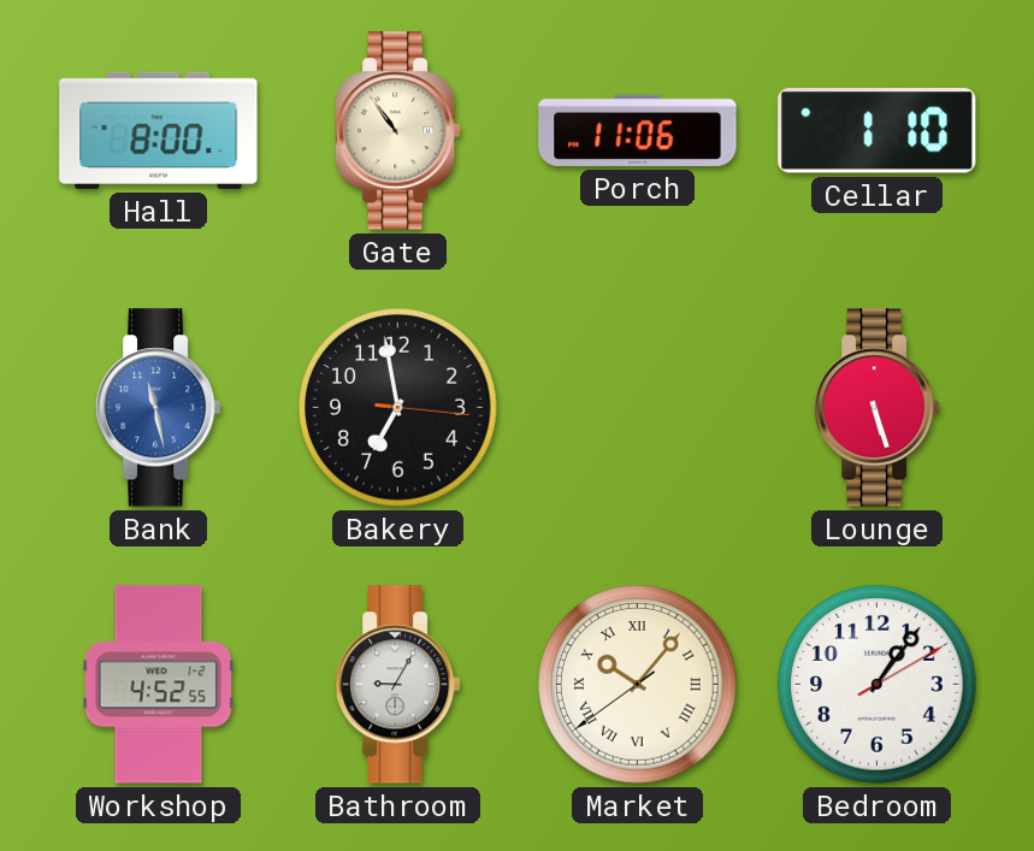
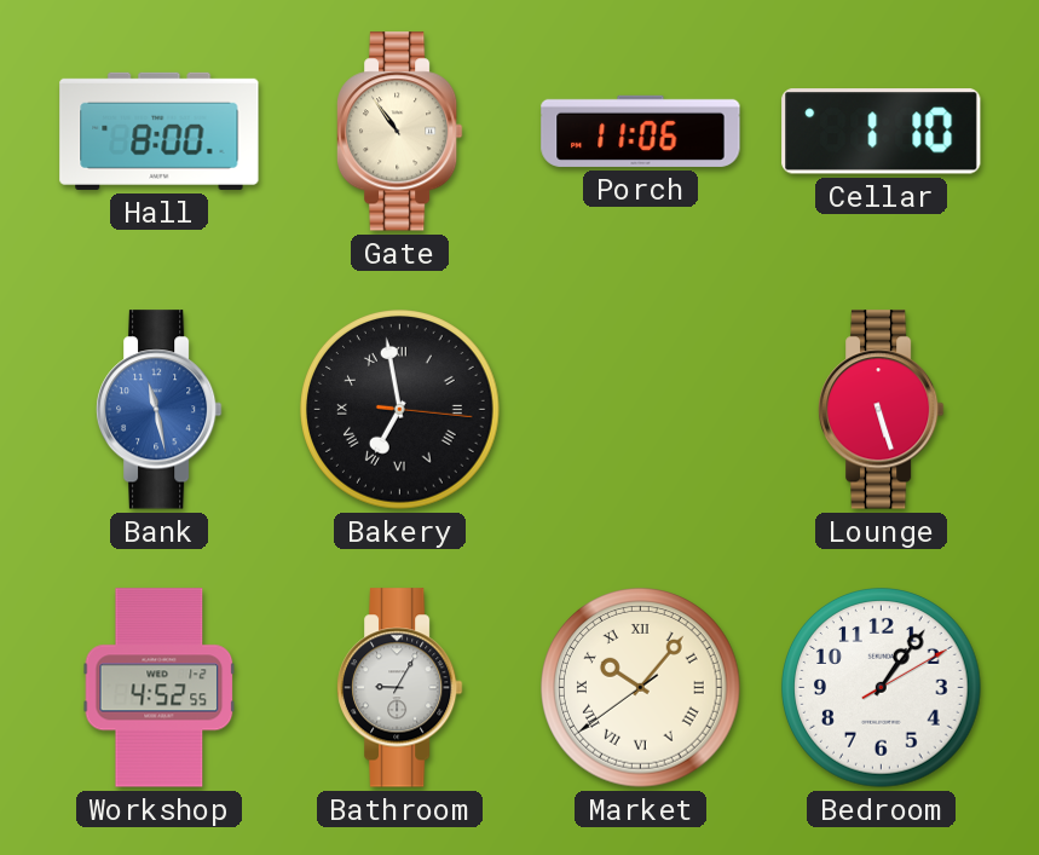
Bakery numerals: Arabic -> Roman
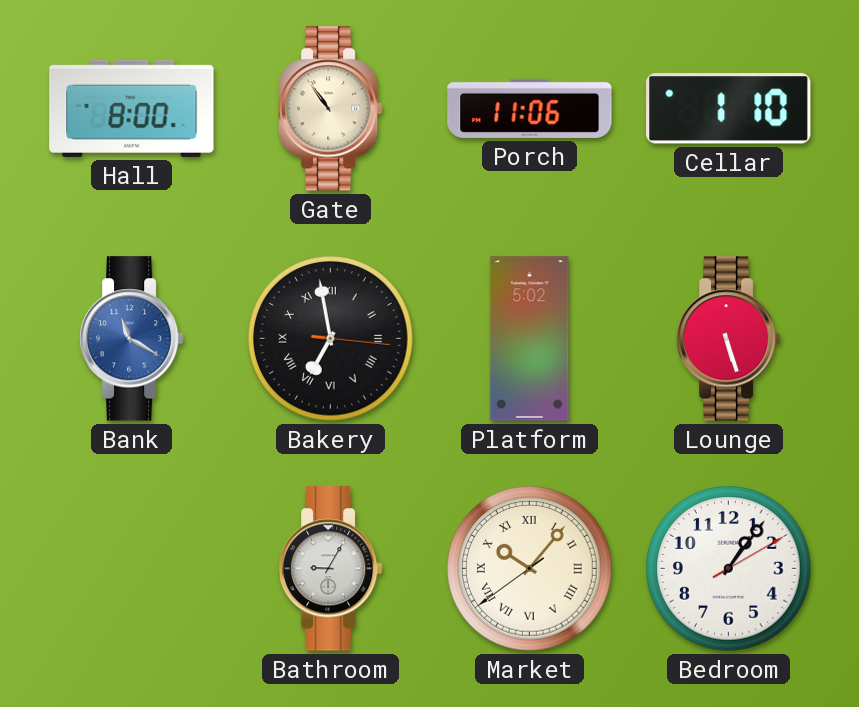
Bank: 11:28 -> 11:20
Platform: none -> 5:02
Workshop: 4:52 -> none
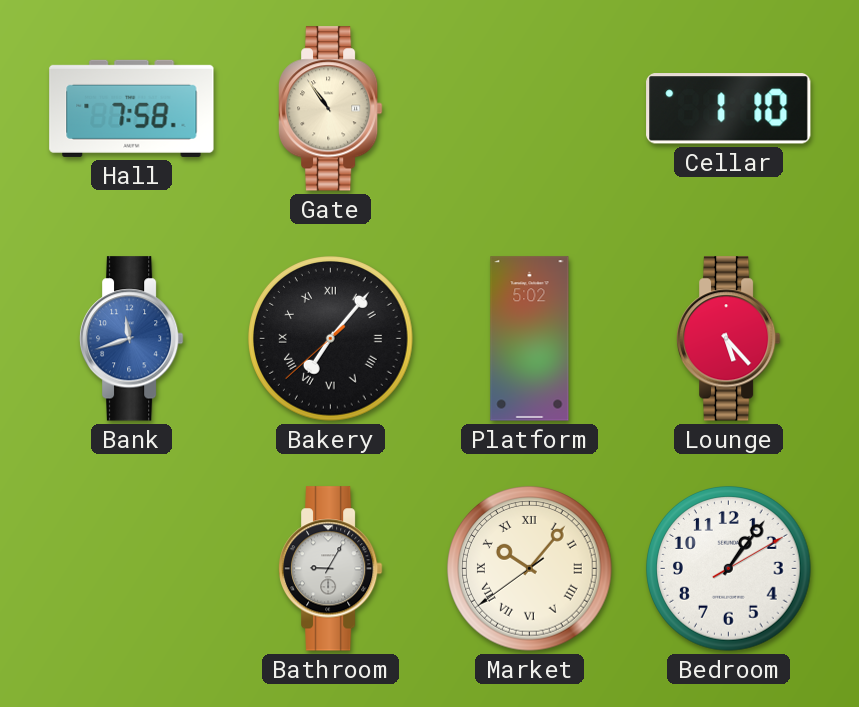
Hall: 8:00 -> 7:58
Porch: 11:06 -> none
Bank: 11:20 -> 11:42
Bakery: 6:58 -> 7:06
Lounge: 5:27 -> 5:23
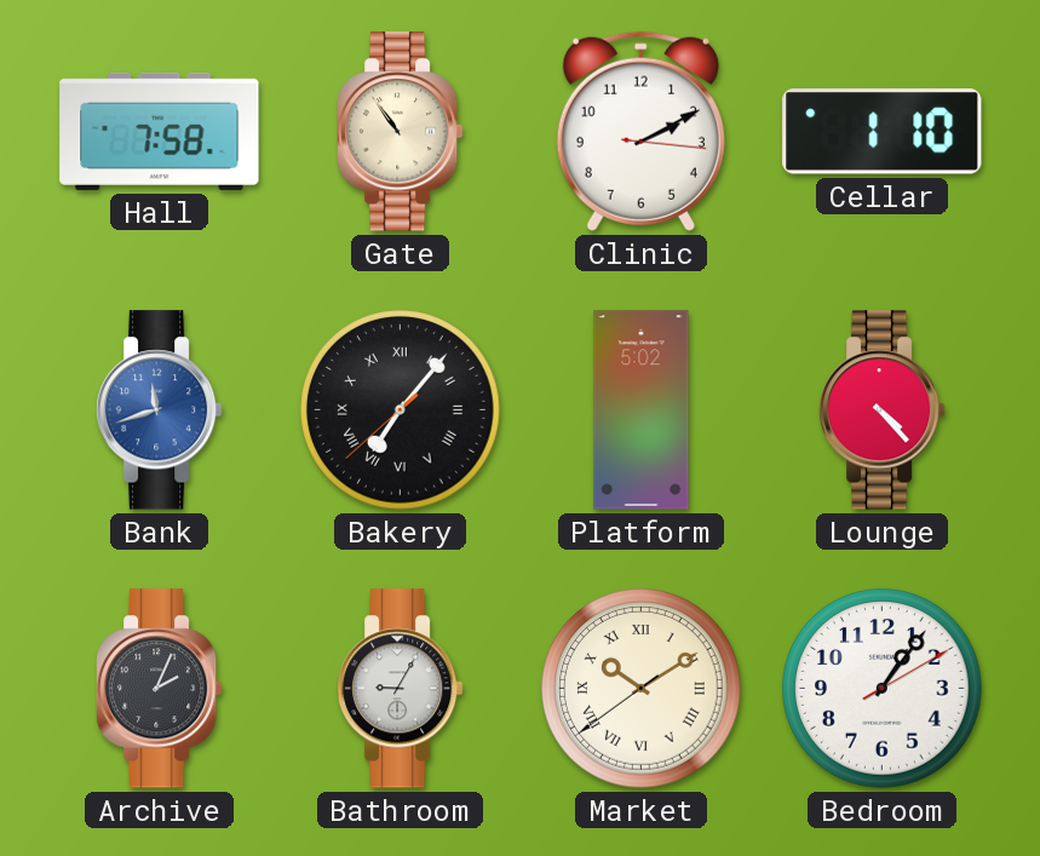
Clinic: none -> 2:10
Lounge: 5:23 -> 4:23
Archive: none -> 2:04
Market: 10:06 -> 10:09
